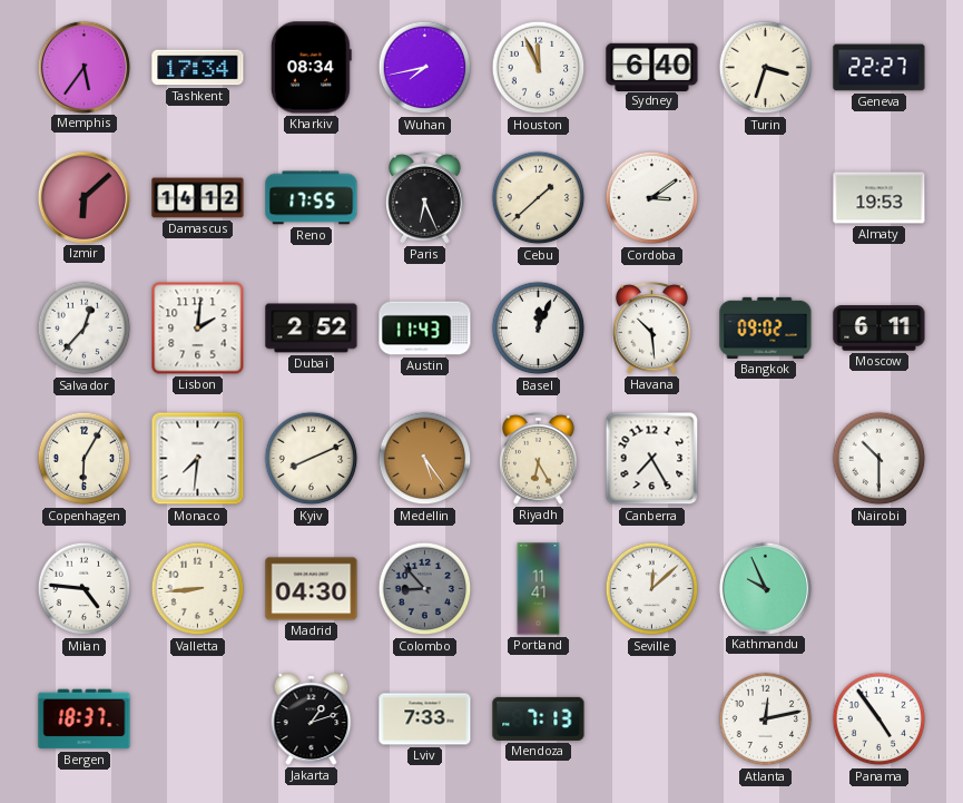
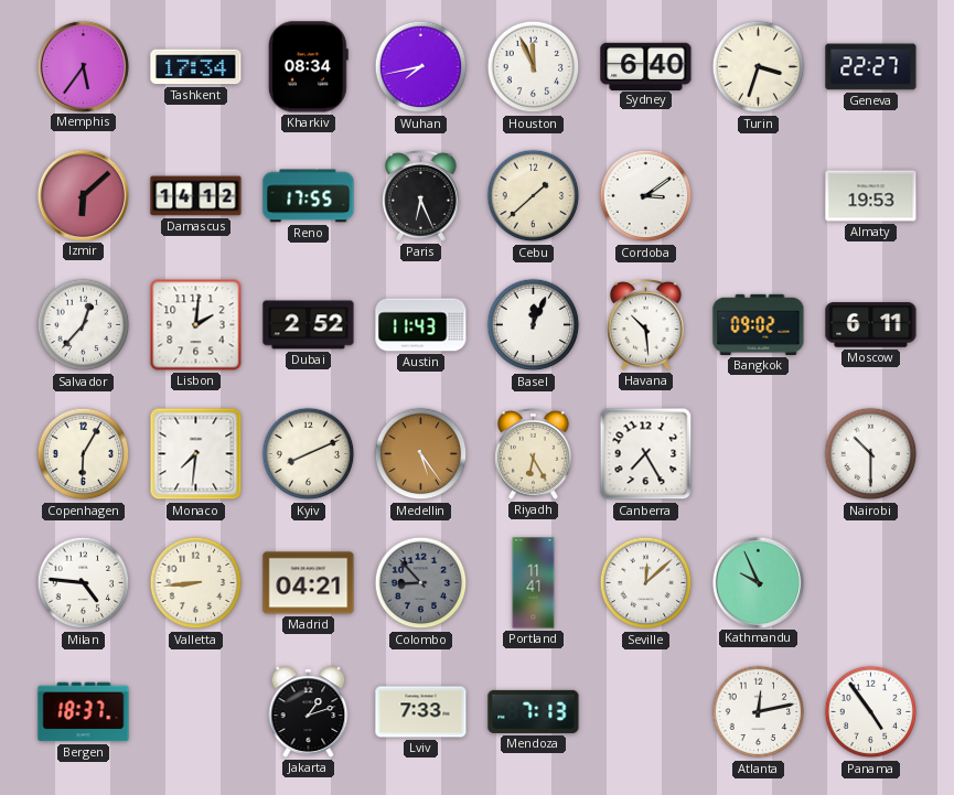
Madrid: 04:30 -> 04:21
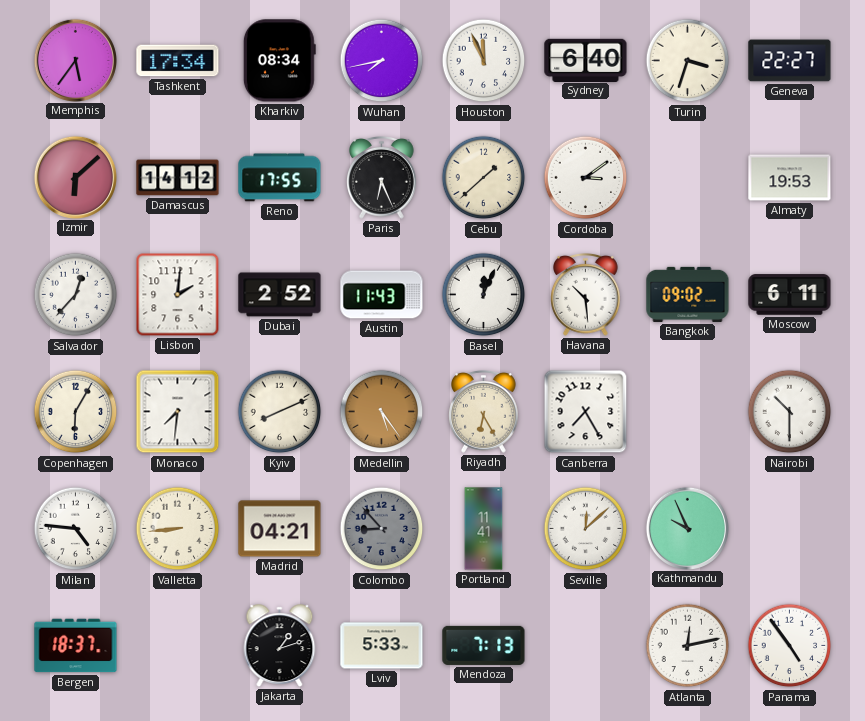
Lviv: 7:33 -> 5:33
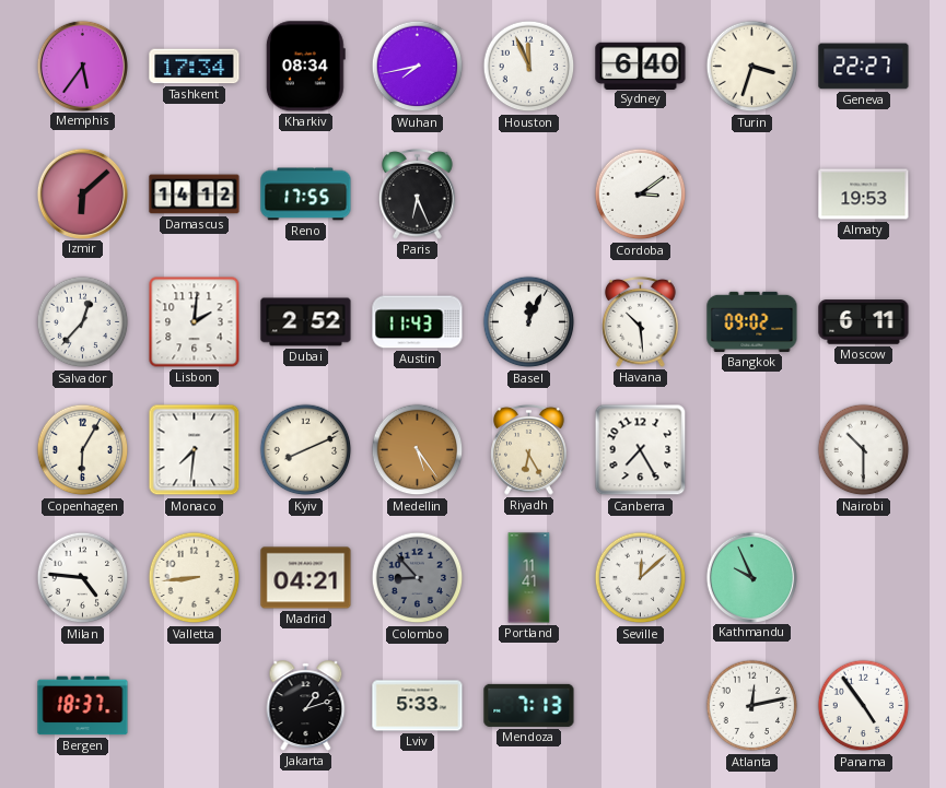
Cebu: 1:38 -> none
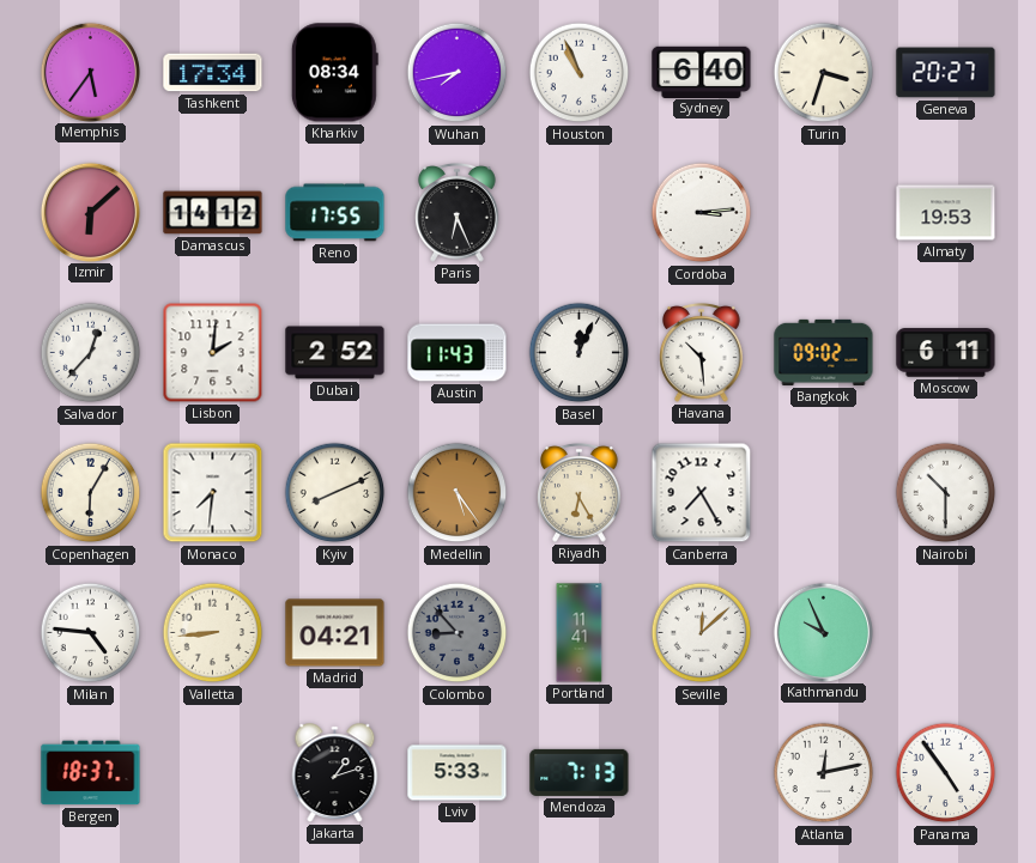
Houston: 11:56 -> 10:56
Geneva: 22:27 -> 20:27
Cordoba: 3:09 -> 3:14
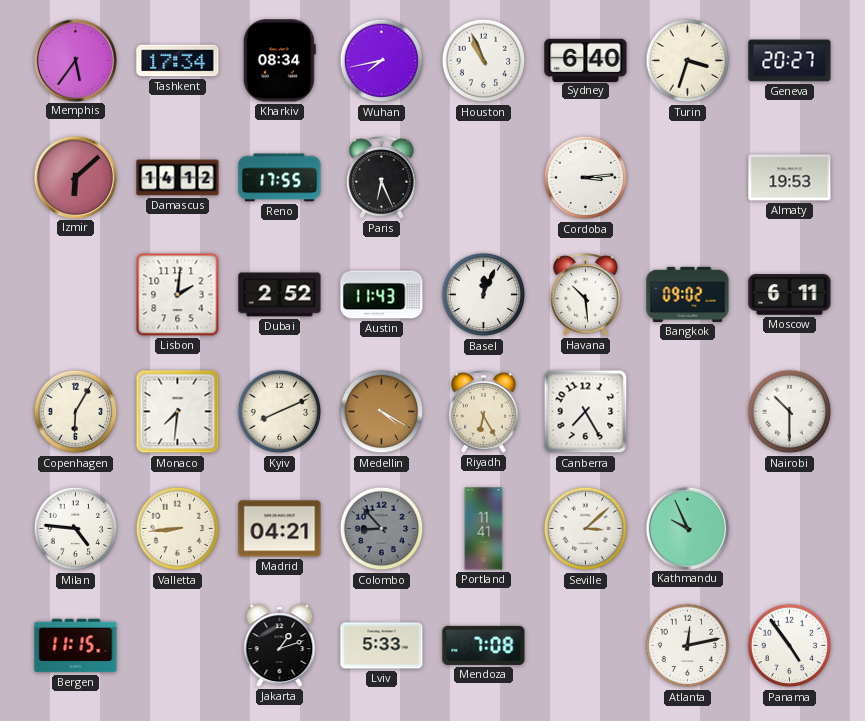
Salvador: 12:37 -> none
Medellin: 5:24 -> 4:20
Seville: 12:08 -> 3:08
Bergen: 18:37 -> 11:15
Mendoza: 7:13 -> 7:08
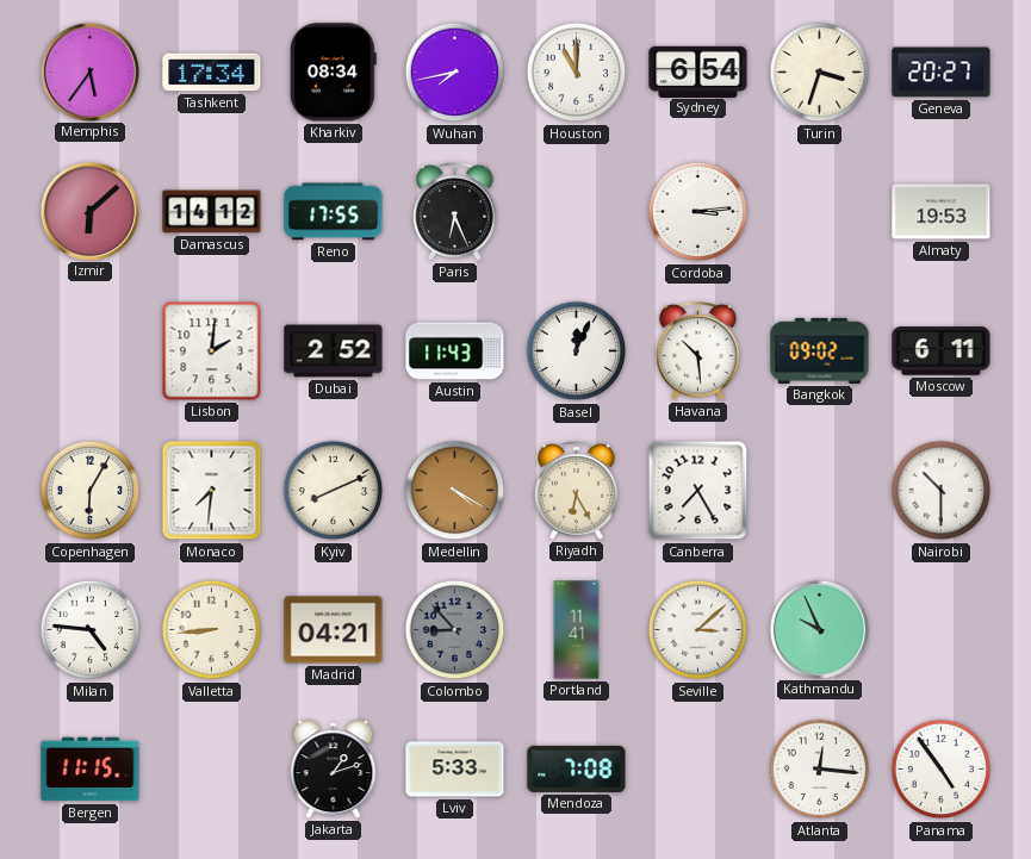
Houston: 10:56 -> 11:00
Sydney: 6:40 -> 6:54
Atlanta: 12:13 -> 12:16
